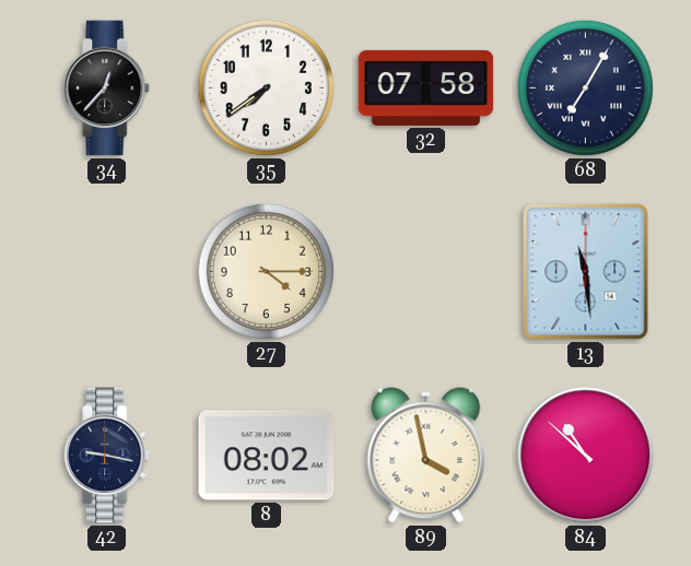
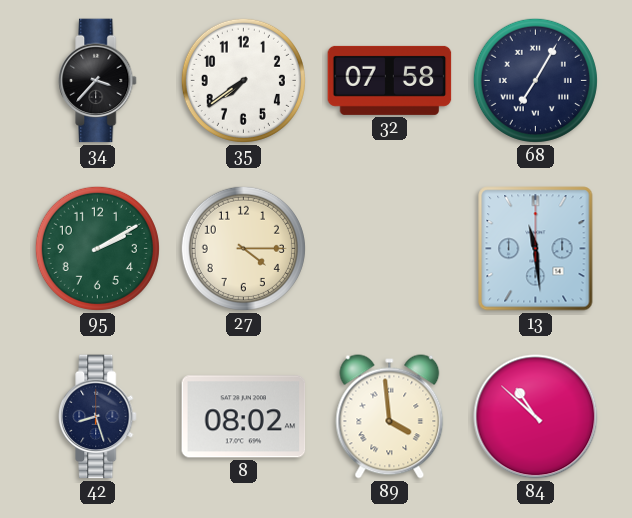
34: 12:37 -> 3:37
95: none -> 2:10
42: 9:17 -> 8:27
89: 3:58 -> 3:59
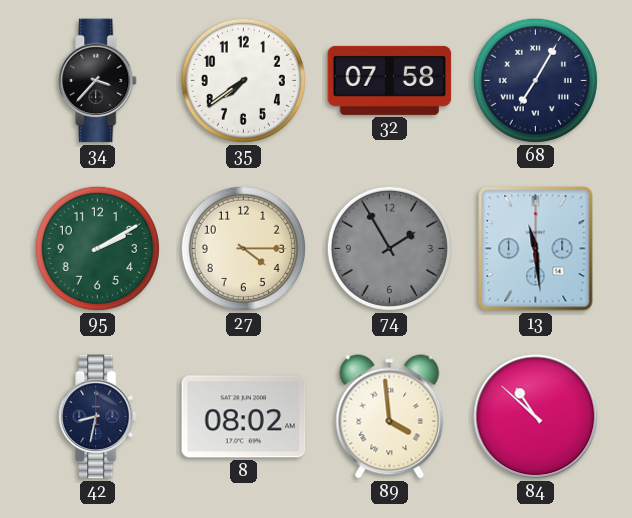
74: none -> 1:55
42: 8:27 -> 8:32
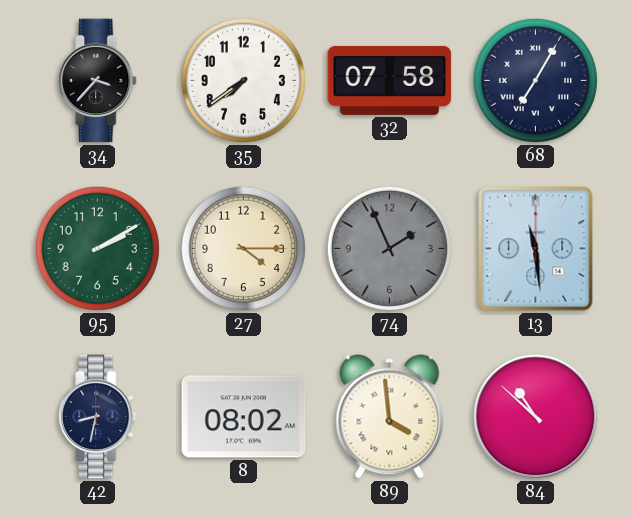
74: 1:55 -> 1:56
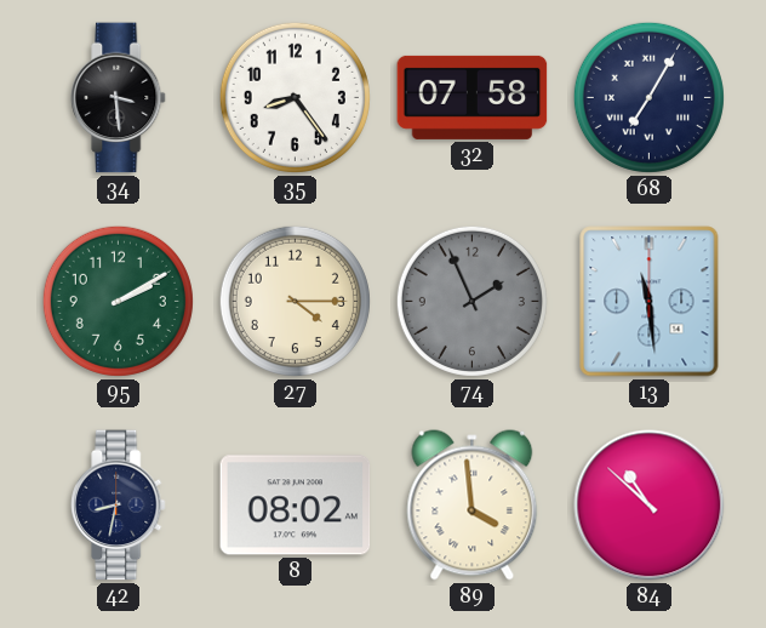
34: 3:37 -> 3:29
35: 7:39 -> 8:24
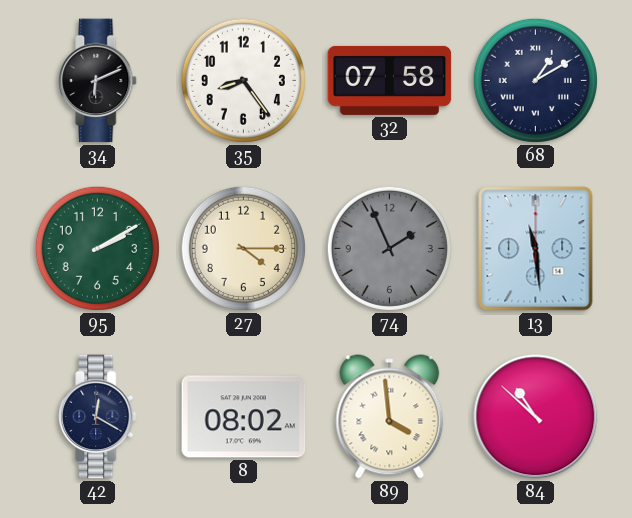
34: 3:29 -> 6:11
68: 7:05 -> 1:10
42: 8:32 -> 12:20
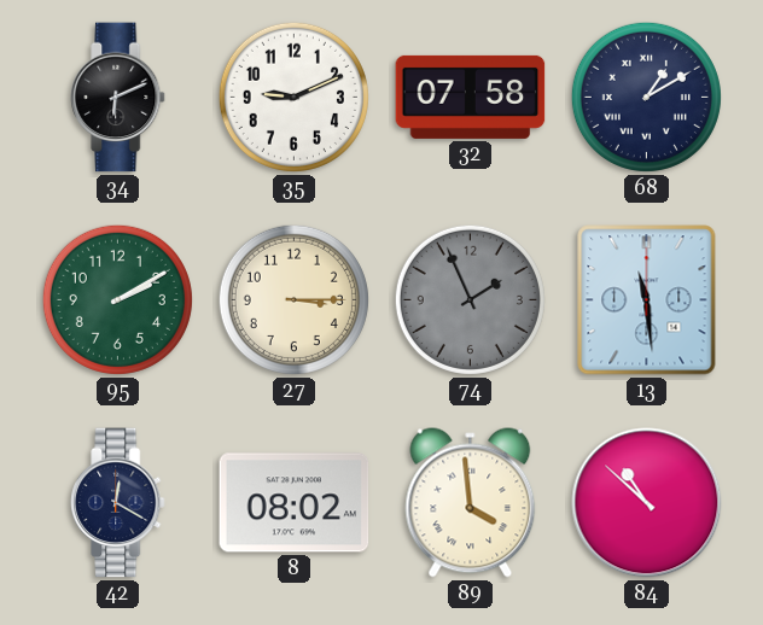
35: 8:24 -> 9:11
27: 4:15 -> 3:15
